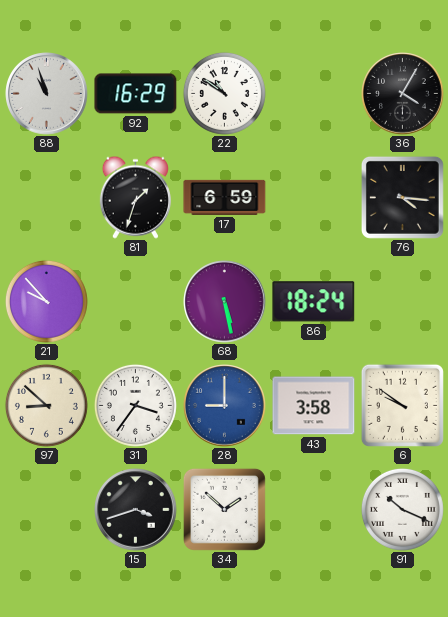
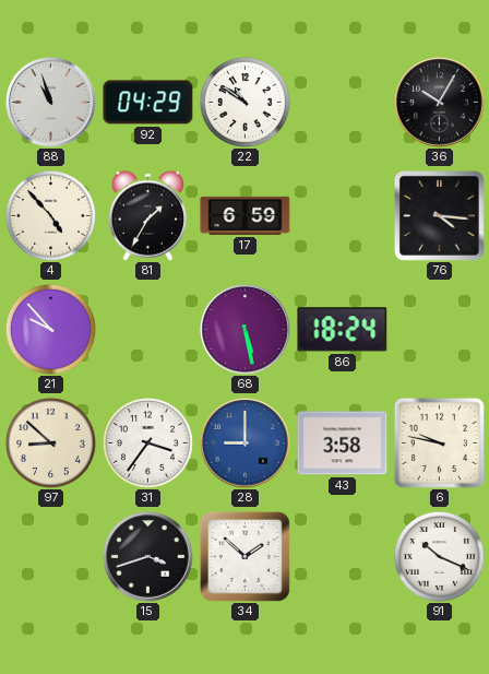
92: 16:29 -> 04:29
36: 4:05 -> 10:05
4: none -> 4:53
81: 1:33 -> 1:35
6: 9:51 -> 9:47
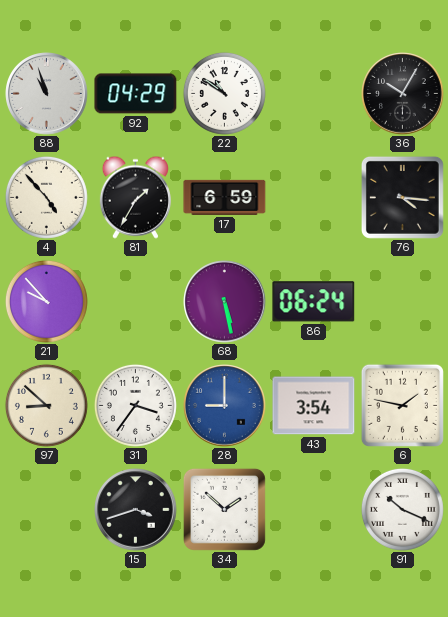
86: 18:24 -> 06:24
43: 3:58 -> 3:54
6: 9:47 -> 1:47
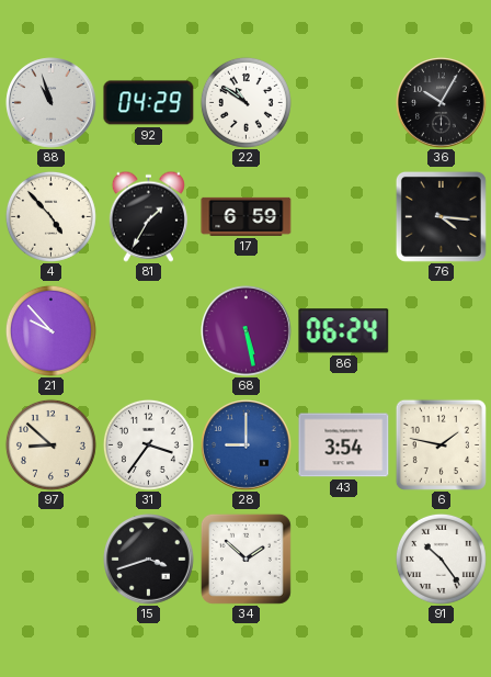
91: 10:19 -> 10:24
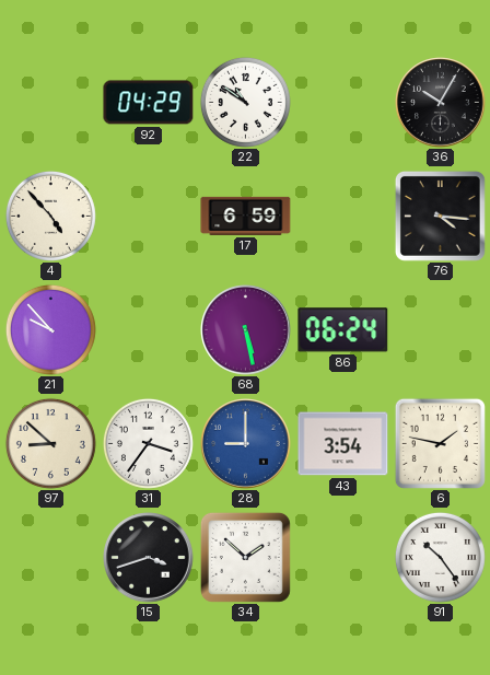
88: 10:57 -> none
81: 1:35 -> none
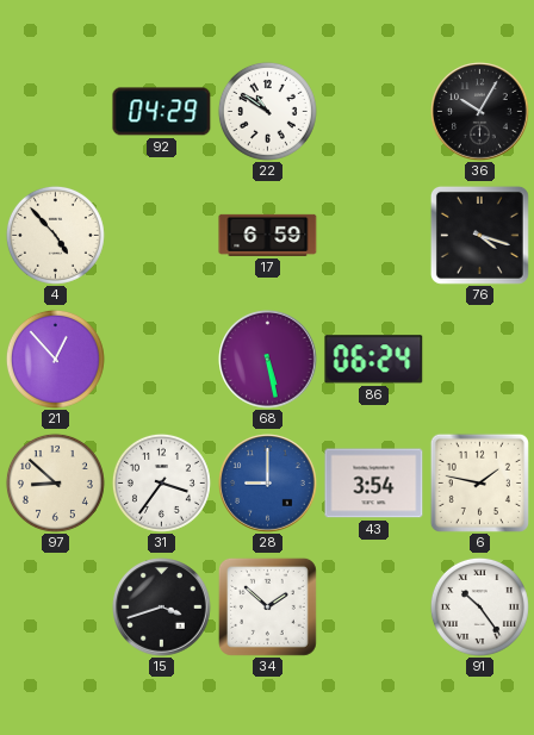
76: 4:16 -> 4:18
21: 9:53 -> 12:53
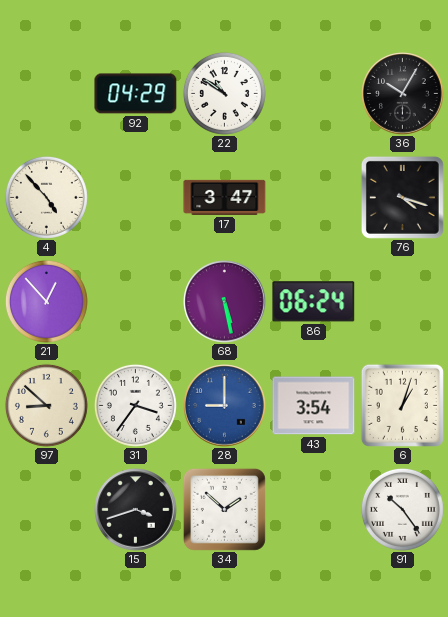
17: 6:59 -> 3:47
6: 1:47 -> 1:03
